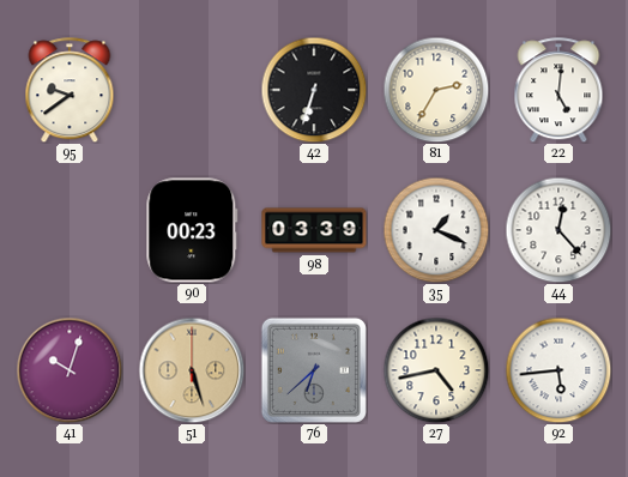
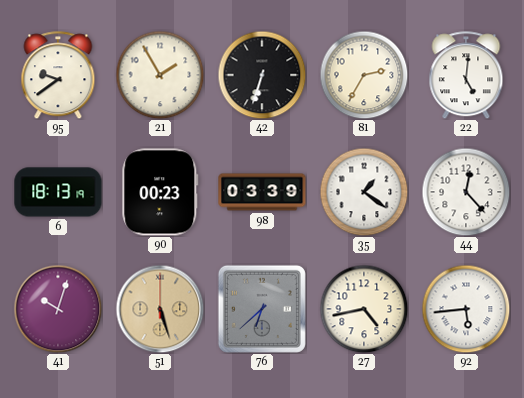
21: none -> 1:55
6: none -> 18:13
35: 1:19 -> 1:21
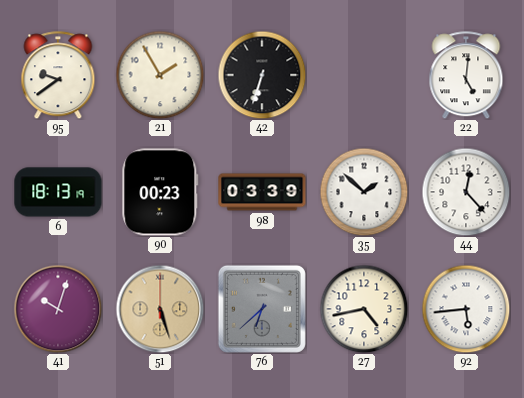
81: 2:35 -> none
35: 1:21 -> 1:52
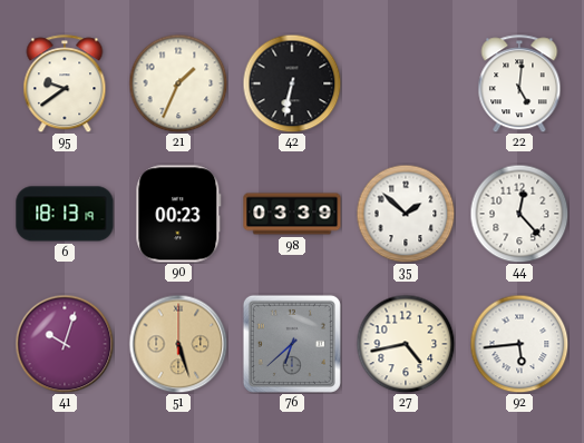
21: 1:55 -> 1:34
42: 6:33 -> 6:32
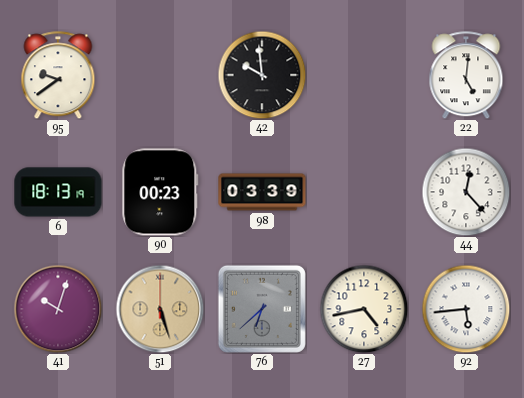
21: 1:34 -> none
42: 6:32 -> 9:59
35: 1:52 -> none
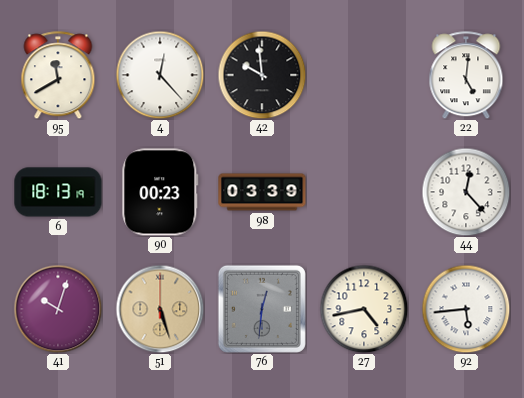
95: 9:39 -> 11:40
4: none -> 12:23
76: 6:38 -> 12:31
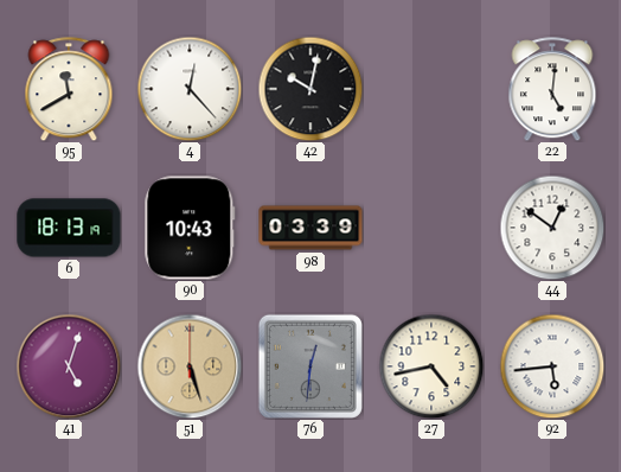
42: 9:59 -> 10:02
90: 00:23 -> 10:43
44: 12:23 -> 12:51
41: 10:03 -> 5:03
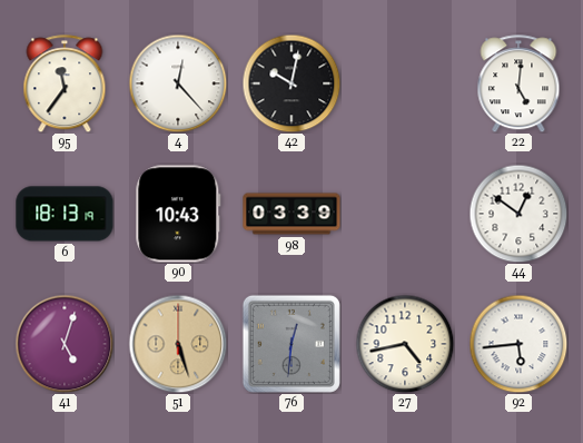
95: 11:40 -> 11:36
